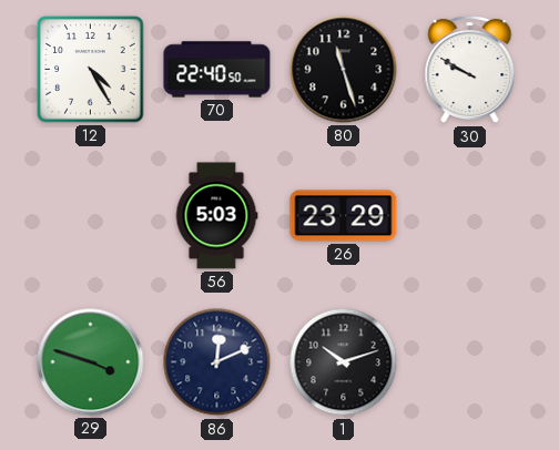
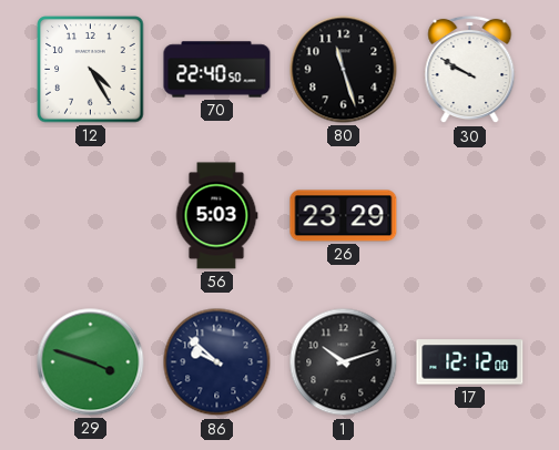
86: 12:11 -> 9:52
17: none -> 12:12
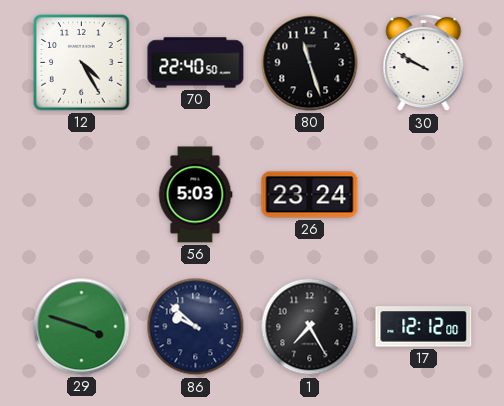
26: 23:29 -> 23:24
1: 10:12 -> 7:25
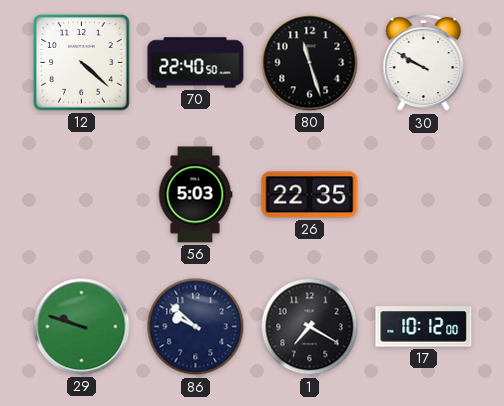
12: 4:25 -> 4:22
26: 23:24 -> 22:35
29: 3:48 -> 9:48
1: 7:25 -> 7:20
17: 12:12 -> 10:12
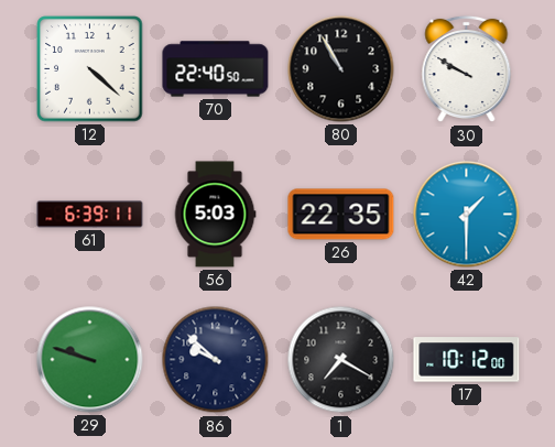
80: 11:27 -> 10:55
61: none -> 6:39
42: none -> 1:30
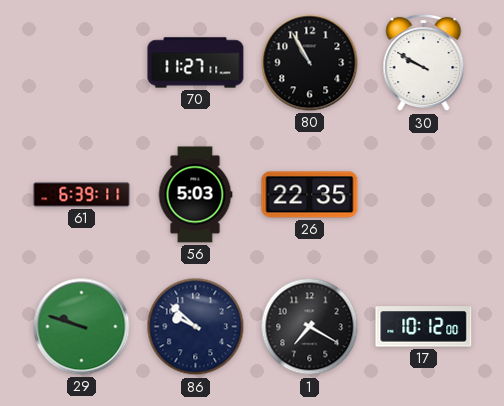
12: 4:22 -> none
70: 22:40 -> 11:27
42: 1:30 -> none
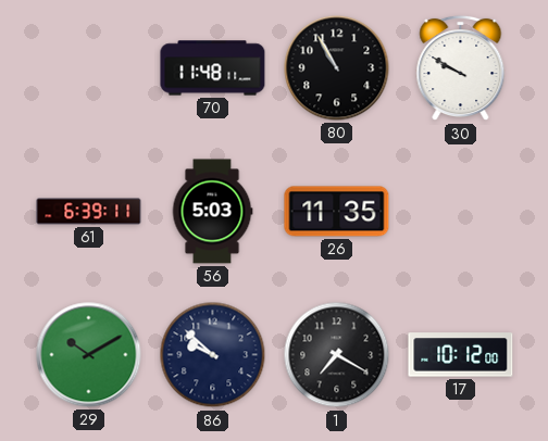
70: 11:27 -> 11:48
26: 22:35 -> 11:35
29: 9:48 -> 10:10
